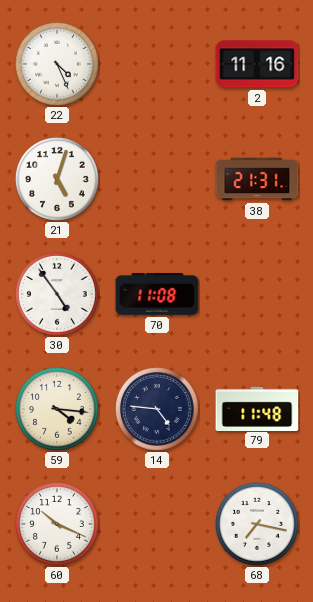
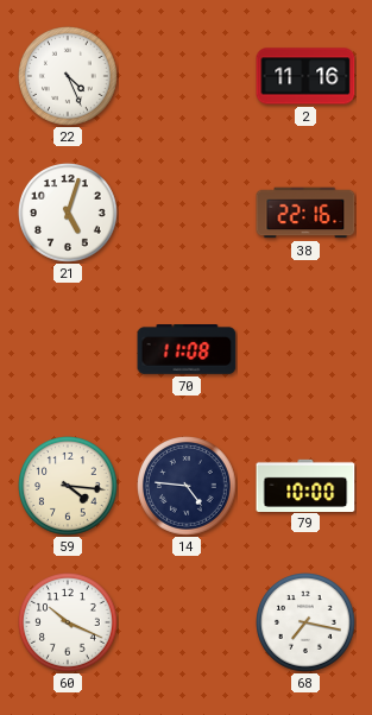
38: 21:31 -> 22:16
30: 4:54 -> none
79: 11:48 -> 10:00
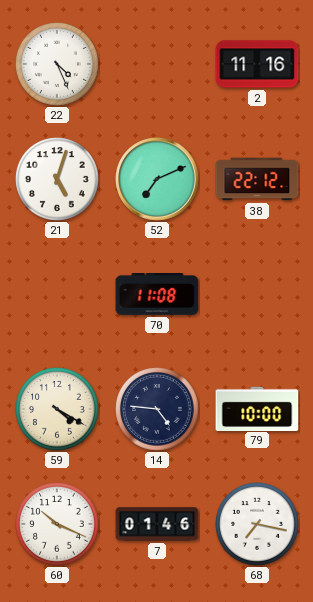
52: none -> 7:11
38: 22:16 -> 22:12
59: 4:16 -> 4:20
7: none -> 01:46
